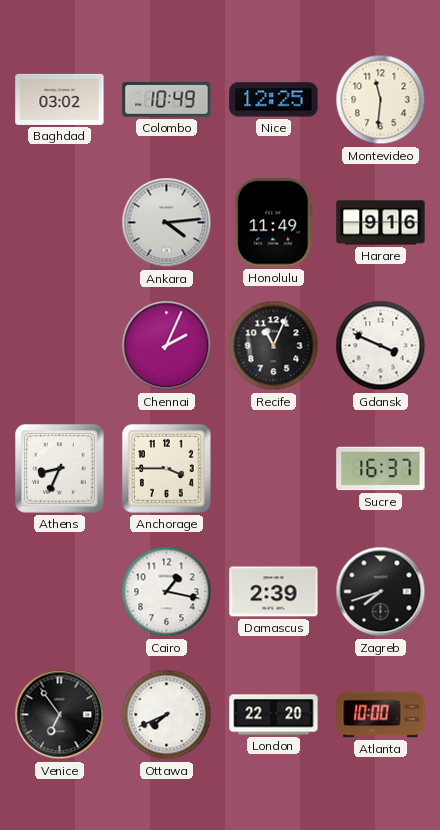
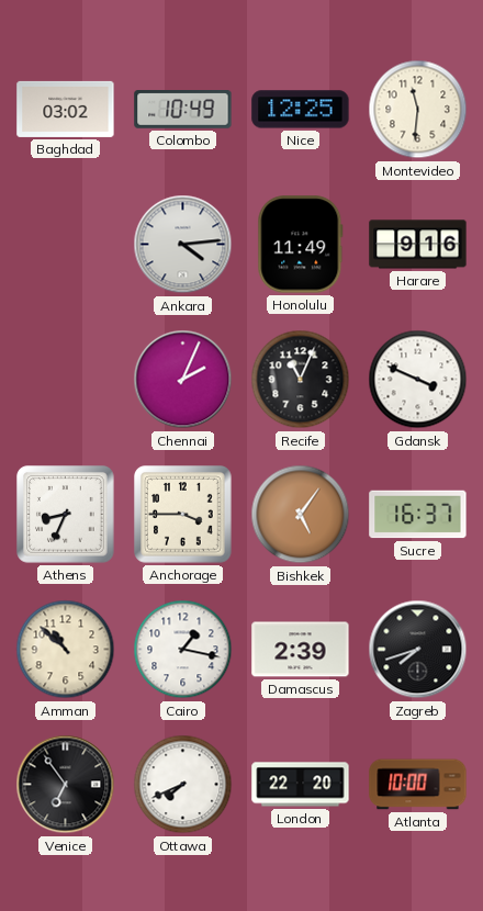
Bishkek: none -> 5:06
Amman: none -> 10:52
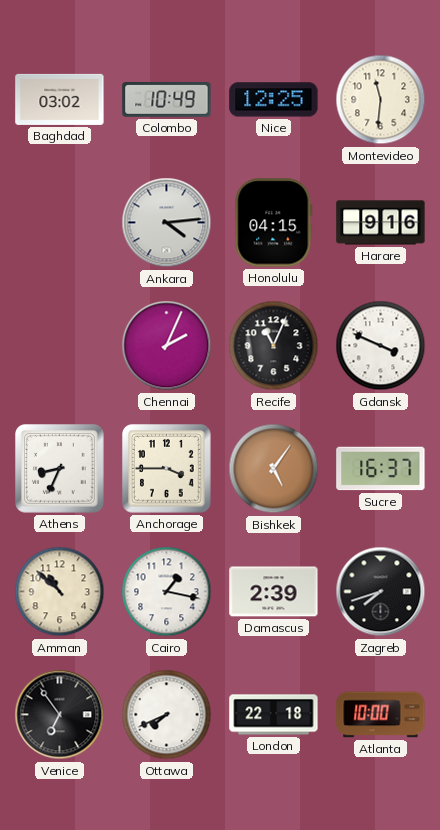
Honolulu: 11:49 -> 04:15
London: 22:20 -> 22:18
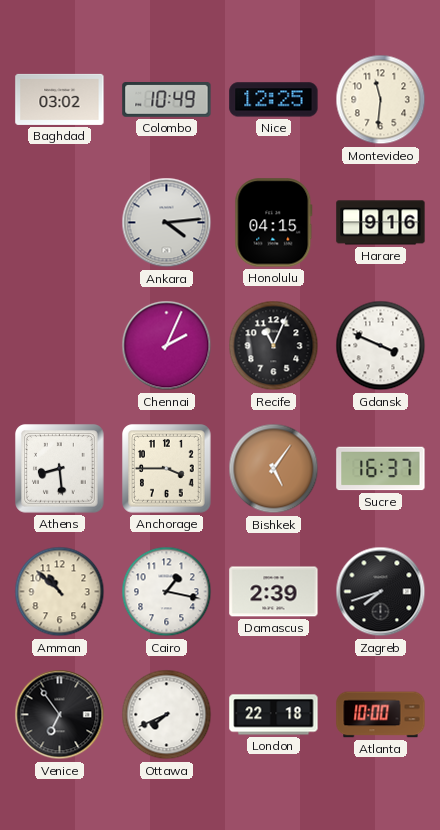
Athens: 8:34 -> 8:29
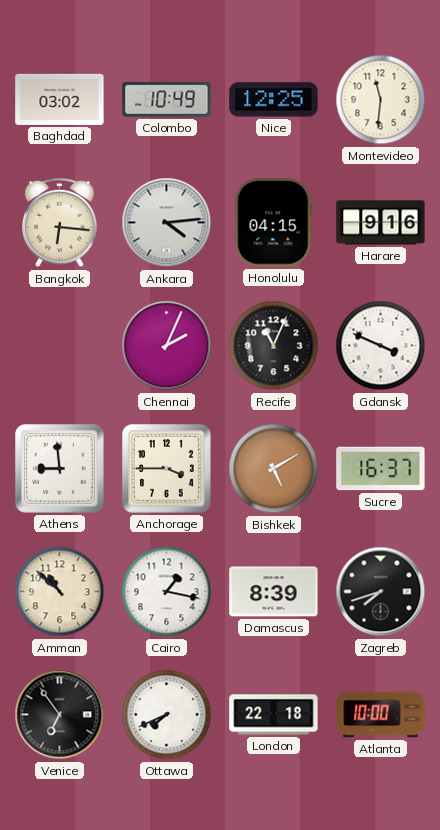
Bangkok: none -> 6:16
Athens: 8:29 -> 8:59
Bishkek: 5:06 -> 5:10
Damascus: 2:39 -> 8:39
